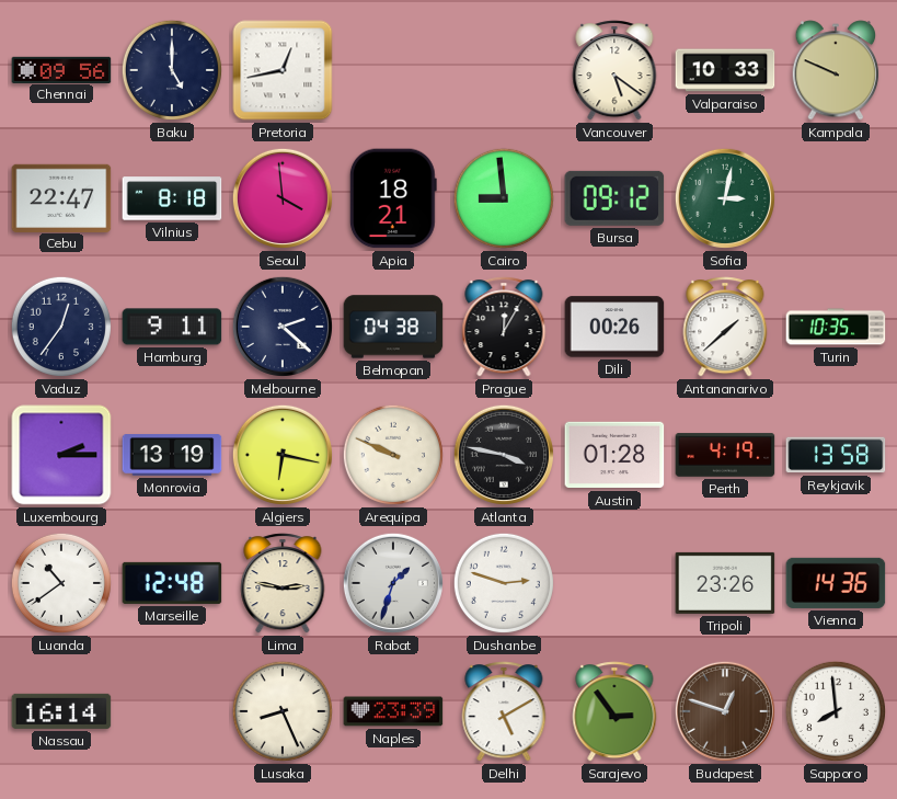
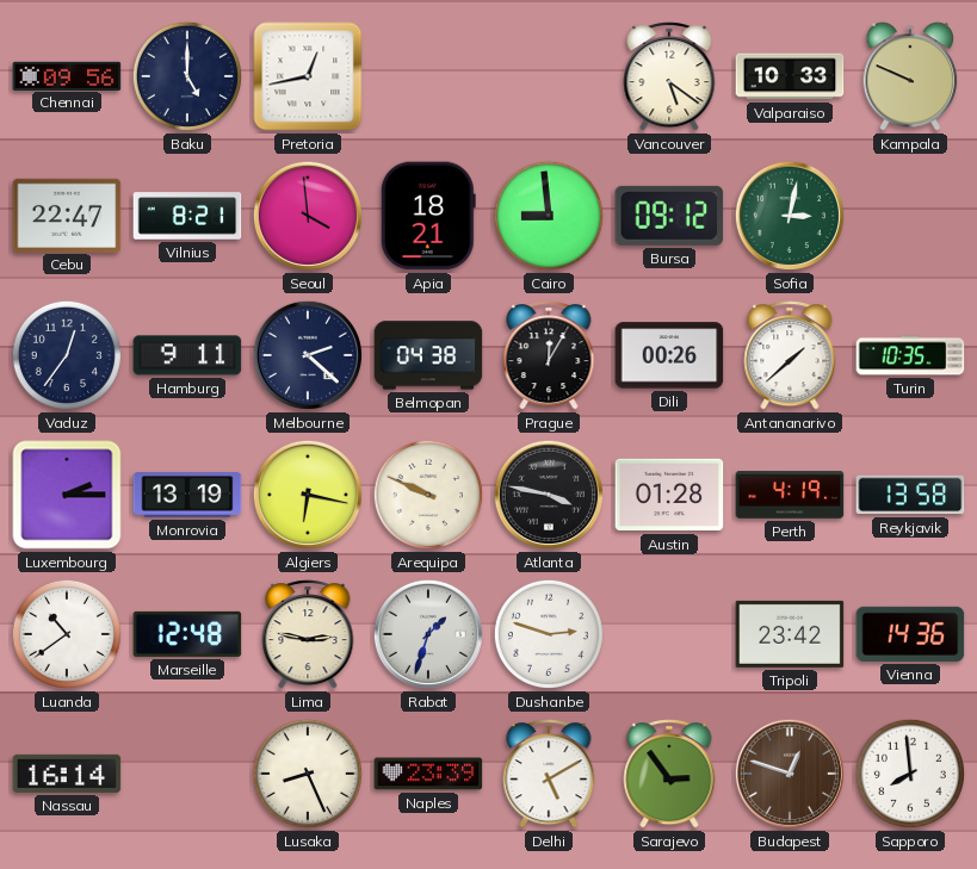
Vilnius: 8:18 -> 8:21
Tripoli: 23:26 -> 23:42
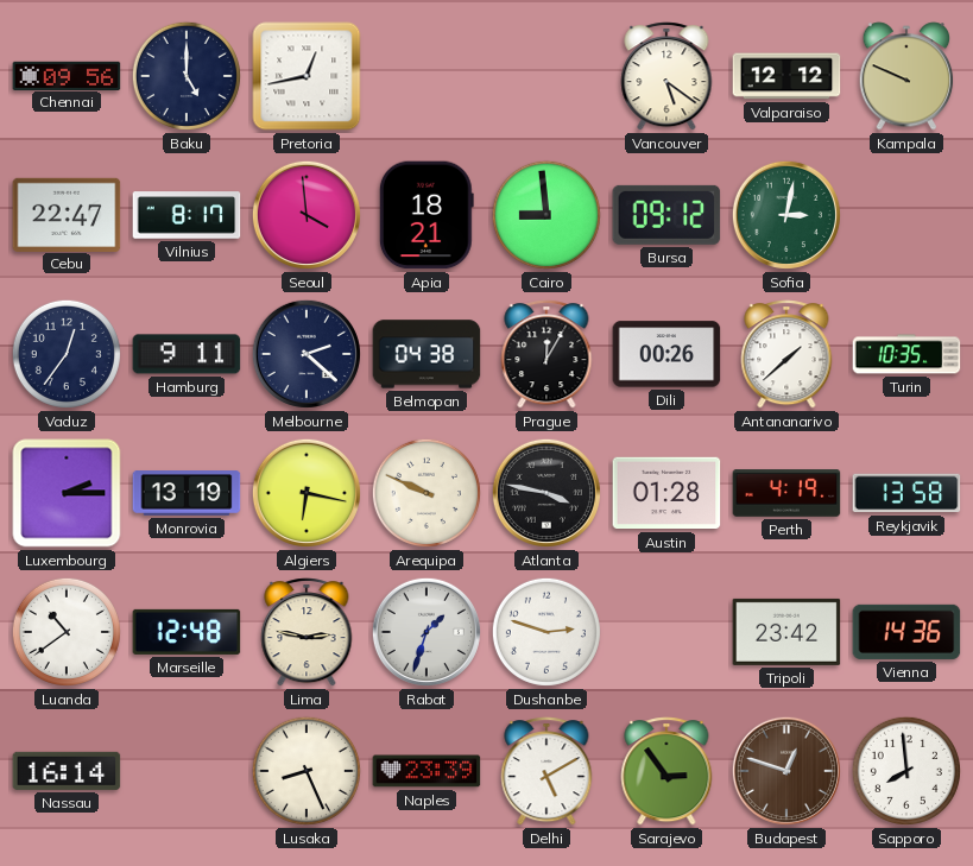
Valparaiso: 10:33 -> 12:12
Vilnius: 8:21 -> 8:17
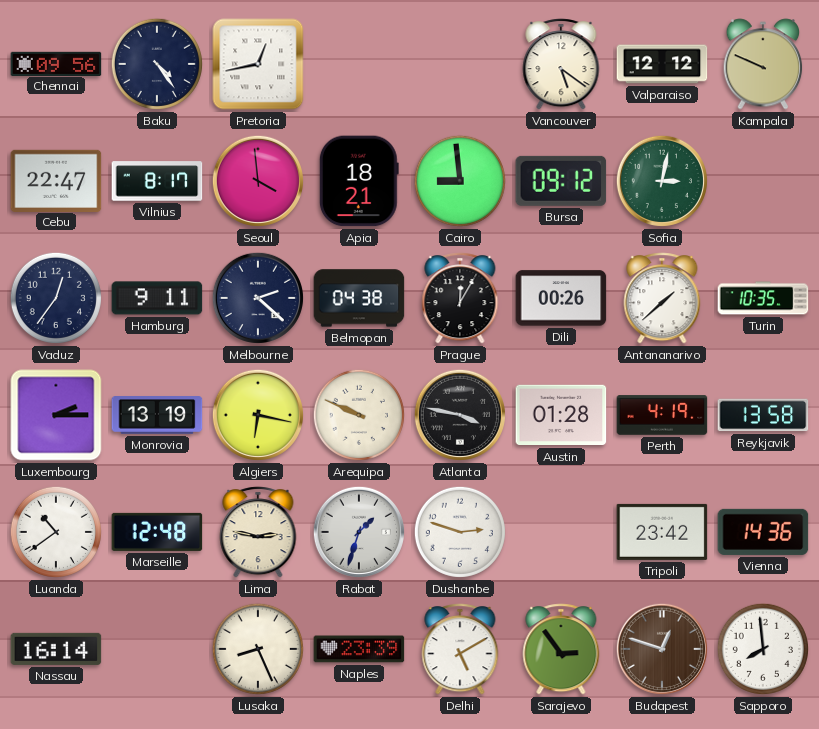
Baku: 5:00 -> 4:24
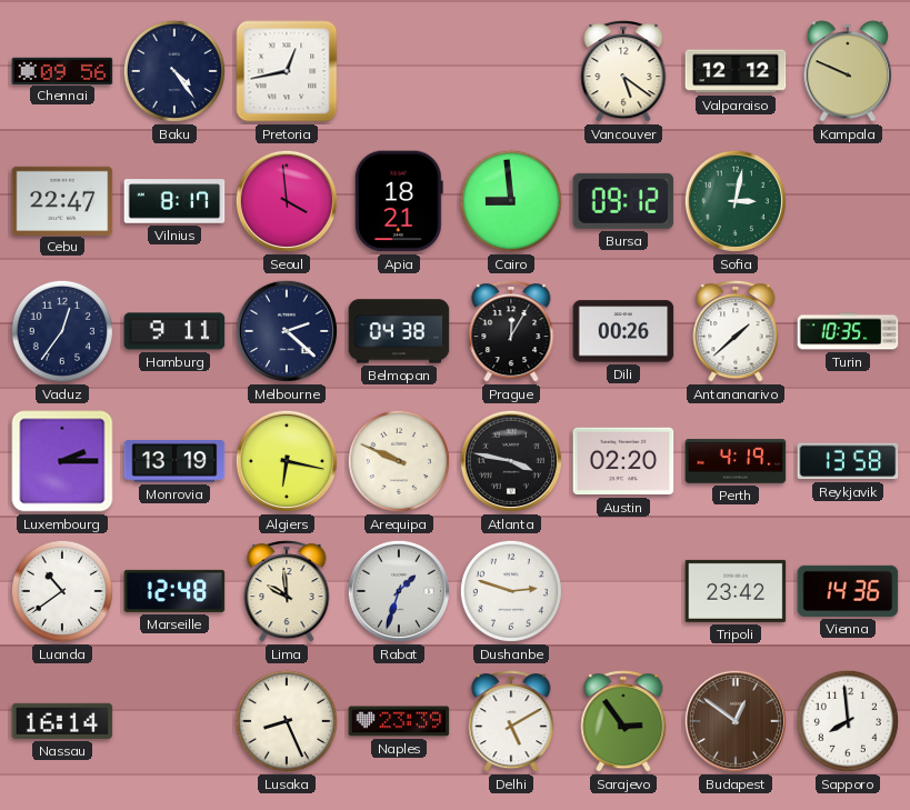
Austin: 01:28 -> 02:20
Lima: 2:47 -> 9:59
Budapest: 12:48 -> 12:51
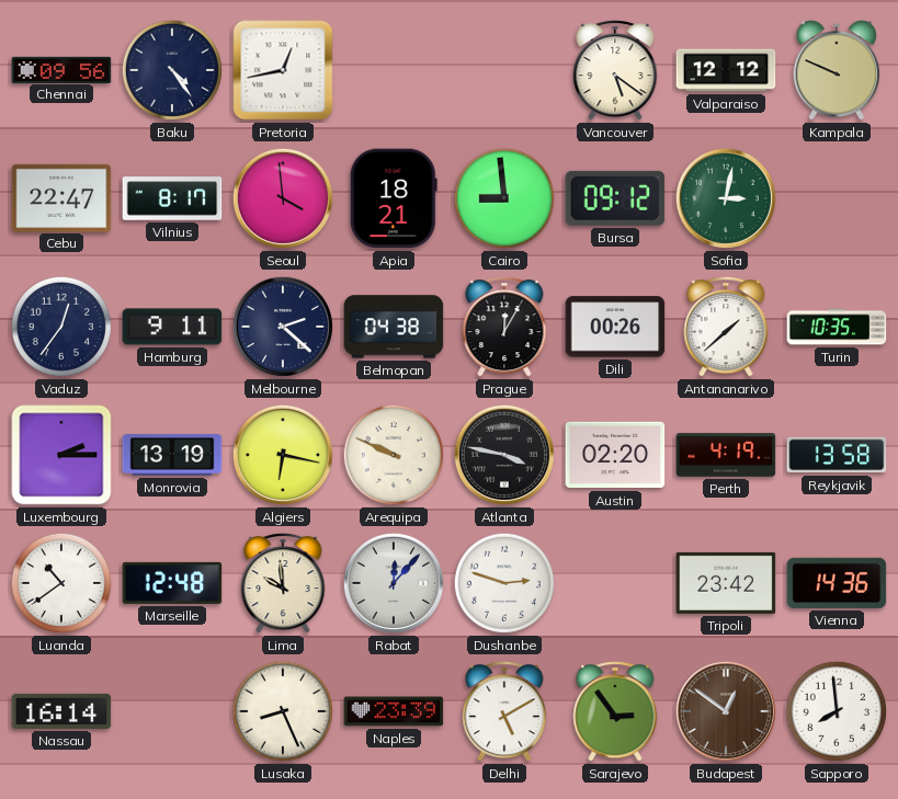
Rabat: 1:33 -> 12:07
